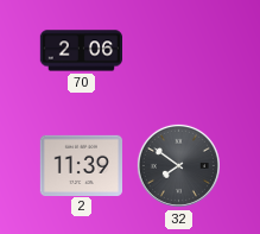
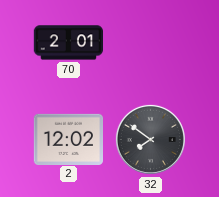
70: 2:06 -> 2:01
2: 11:39 -> 12:02
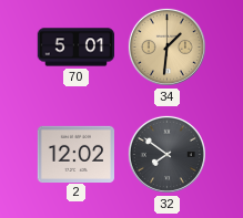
70: 2:01 -> 5:01
34: none -> 1:31
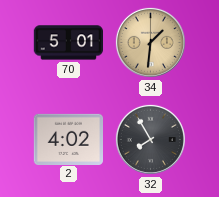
2: 12:02 -> 4:02
32: 7:51 -> 7:55
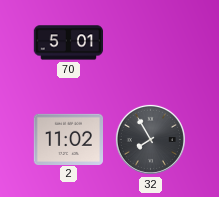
34: 1:31 -> none
2: 4:02 -> 11:02
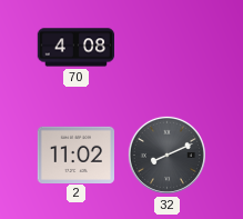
70: 5:01 -> 4:08
32: 7:55 -> 8:11
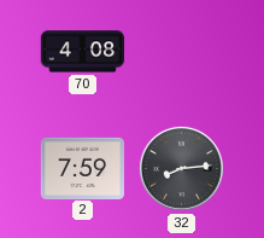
2: 11:02 -> 7:59
32: 8:11 -> 8:14
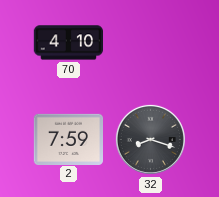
70: 4:08 -> 4:10
32: 8:14 -> 8:18
